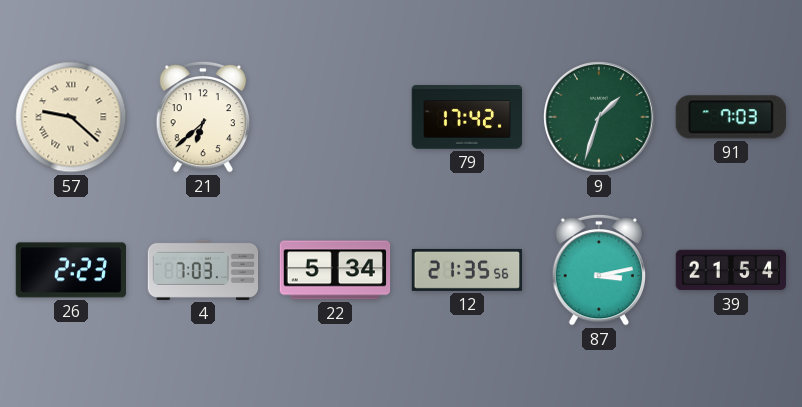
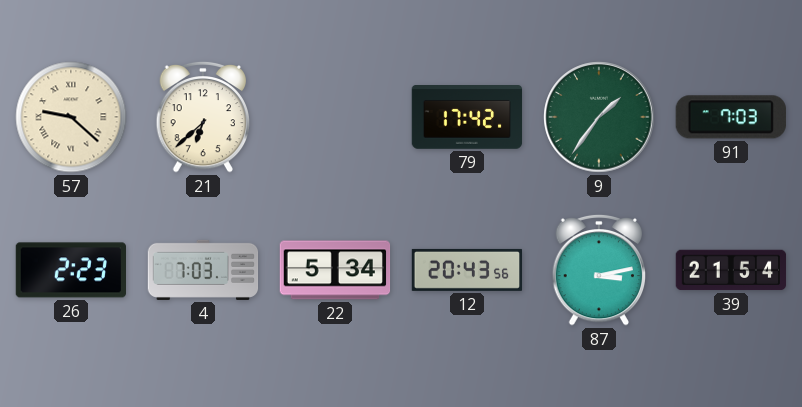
9: 1:33 -> 1:36
12: 21:35 -> 20:43
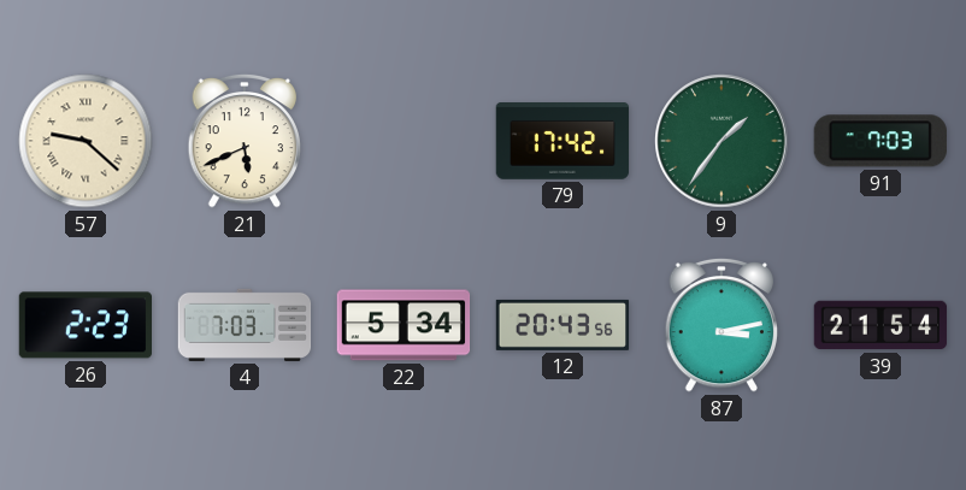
21: 6:38 -> 5:41
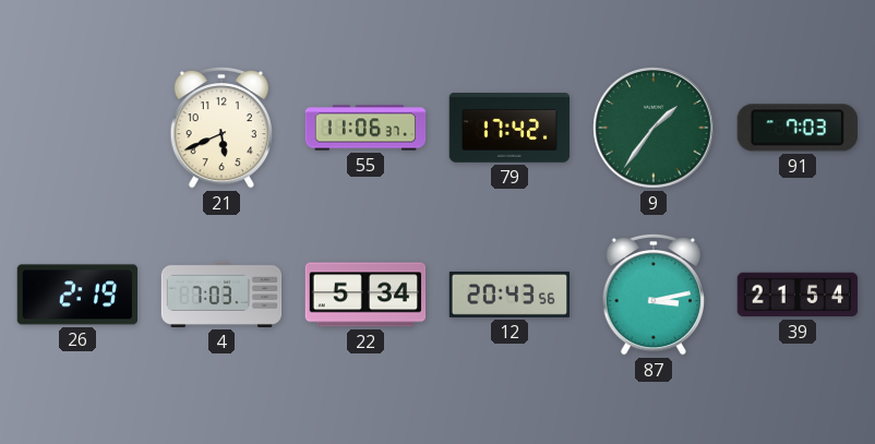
57: 9:22 -> none
55: none -> 11:06
26: 2:23 -> 2:19
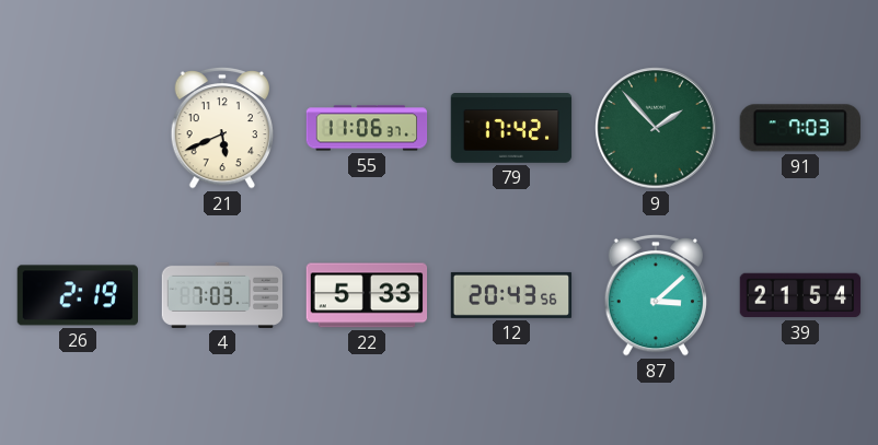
9: 1:36 -> 1:53
22: 5:34 -> 5:33
87: 3:13 -> 3:08
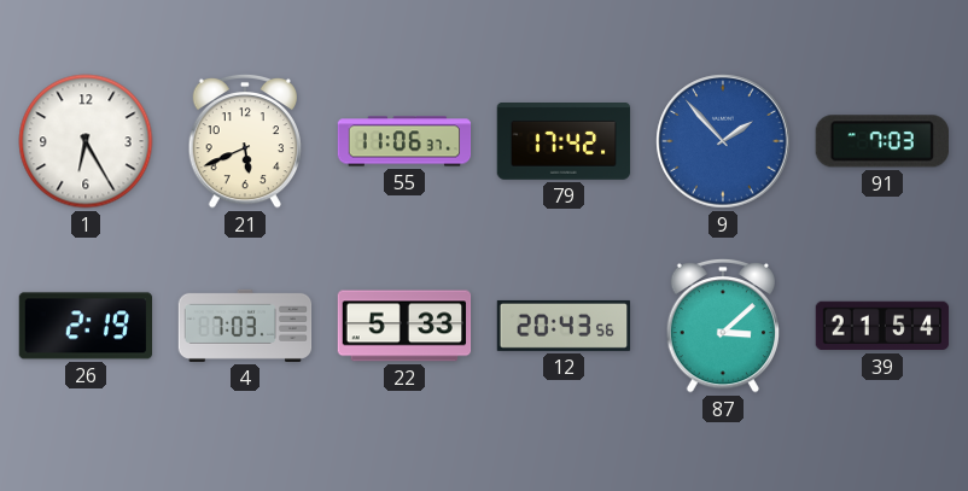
1: none -> 6:25
9 dial: green -> blue
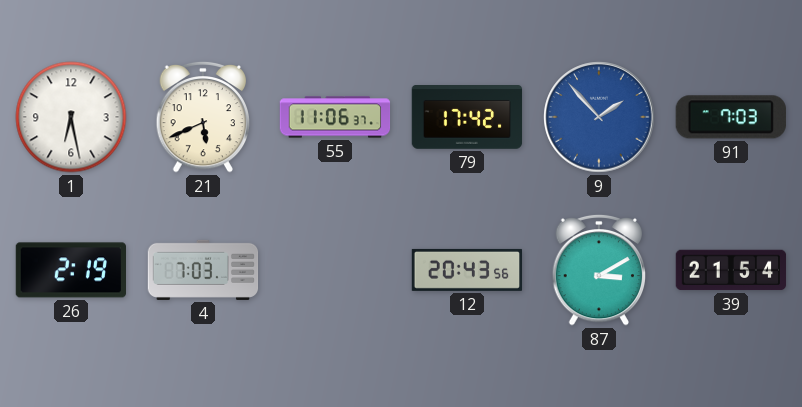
1: 6:25 -> 6:28
22: 5:33 -> none
87: 3:08 -> 3:10
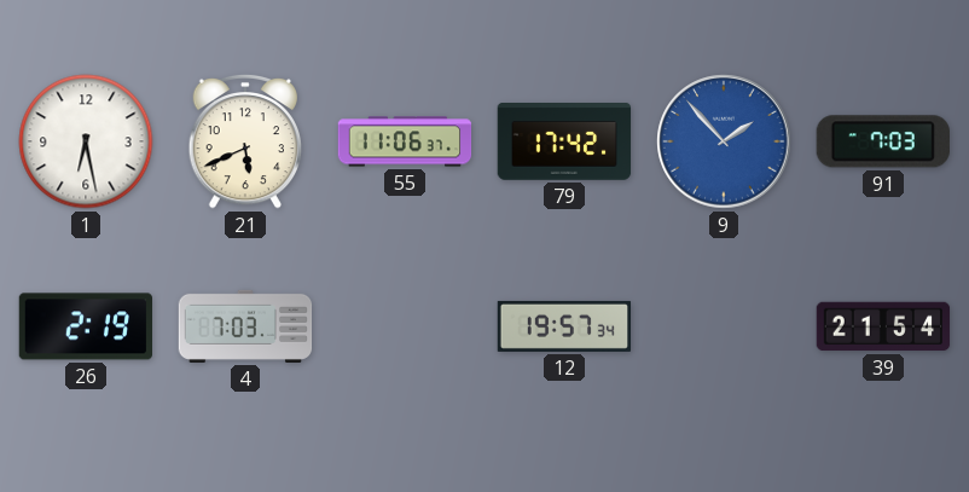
12: 20:43 -> 19:57
87: 3:10 -> none
